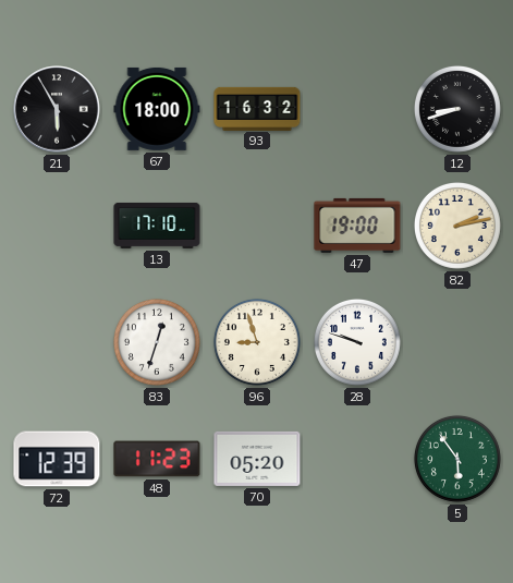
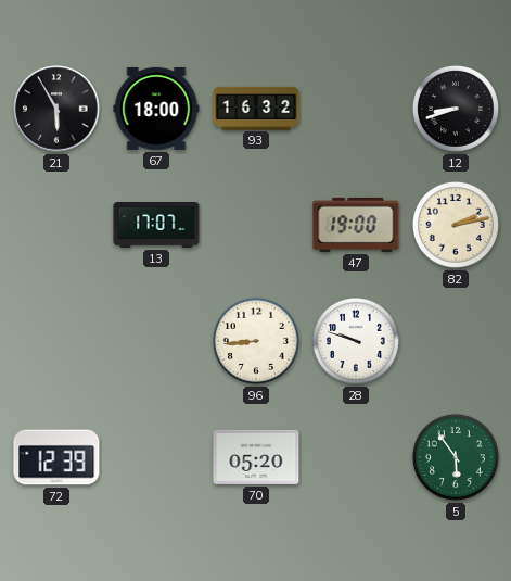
13: 17:10 -> 17:07
83: 12:33 -> none
96: 8:57 -> 8:44
48: 11:23 -> none
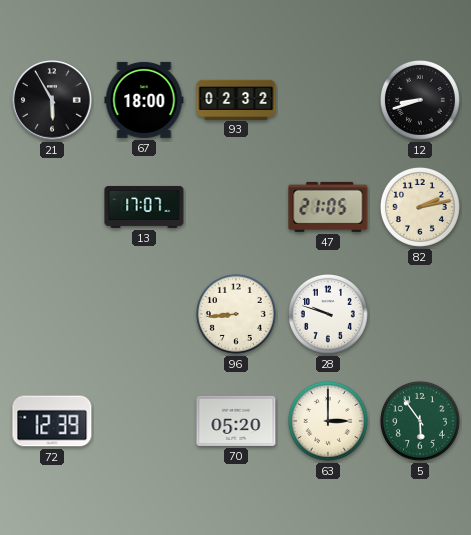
93: 16:32 -> 02:32
47: 19:00 -> 21:05
63: none -> 3:00
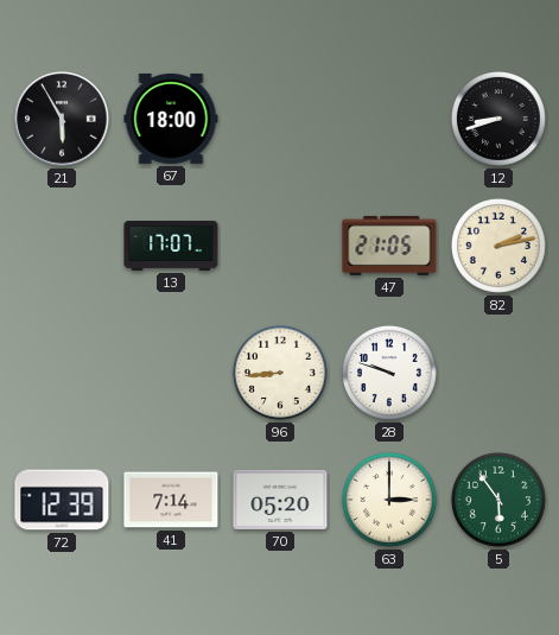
93: 02:32 -> none
41: none -> 7:14
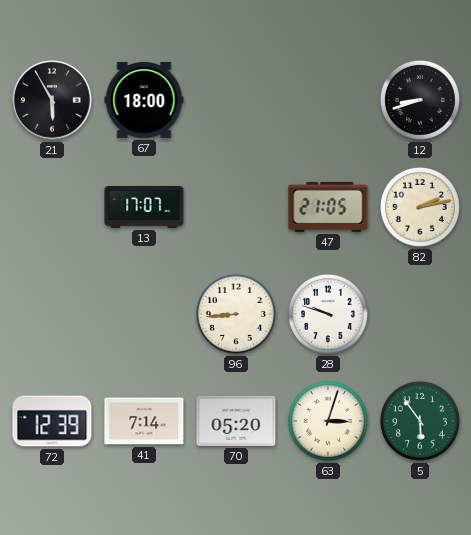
63: 3:00 -> 3:03
